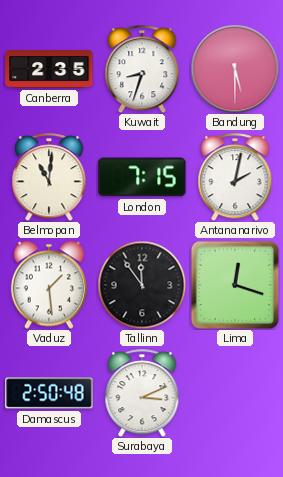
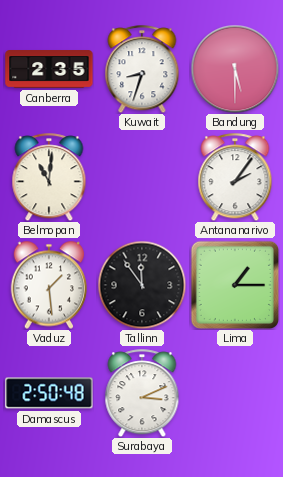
London: 7:15 -> none
Antananarivo: 2:02 -> 2:06
Lima: 12:18 -> 1:15
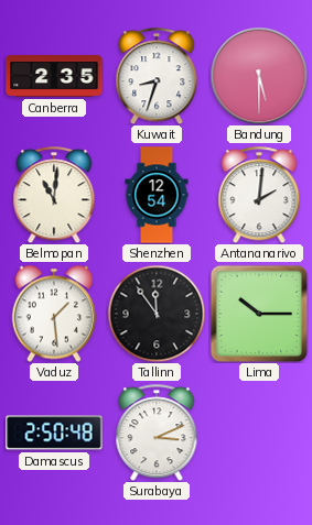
Shenzhen: none -> 12:54
Antananarivo: 2:06 -> 2:01
Lima: 1:15 -> 10:15
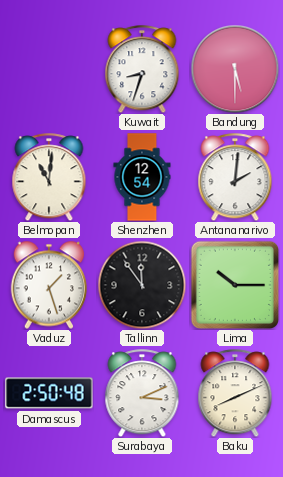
Canberra: 2:35 -> none
Vaduz: 1:29 -> 1:27
Baku: none -> 8:11
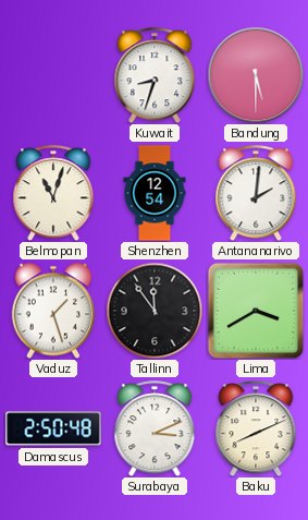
Belmopan: 11:01 -> 11:03
Lima: 10:15 -> 3:40
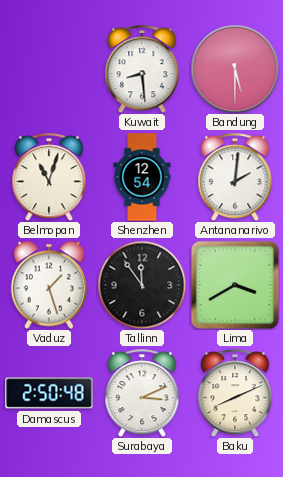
Kuwait: 8:33 -> 8:29
